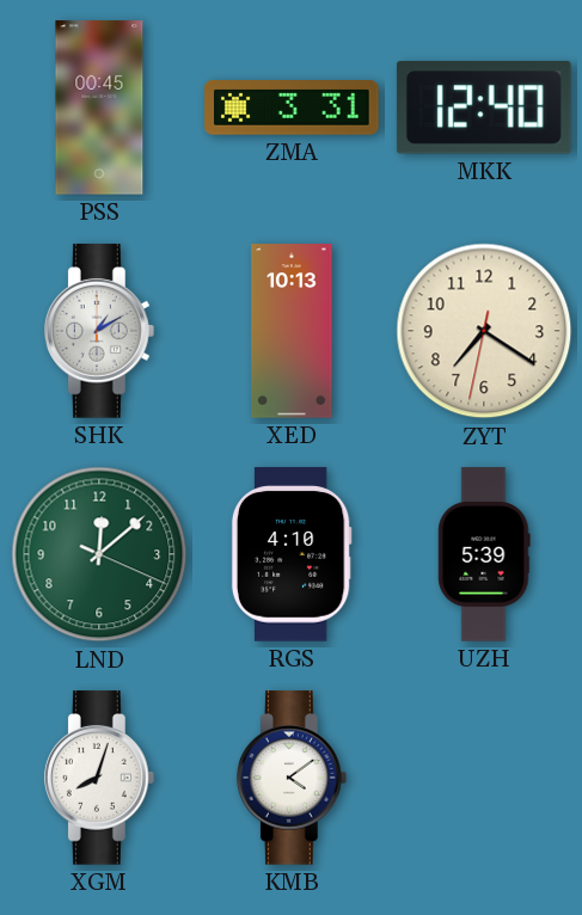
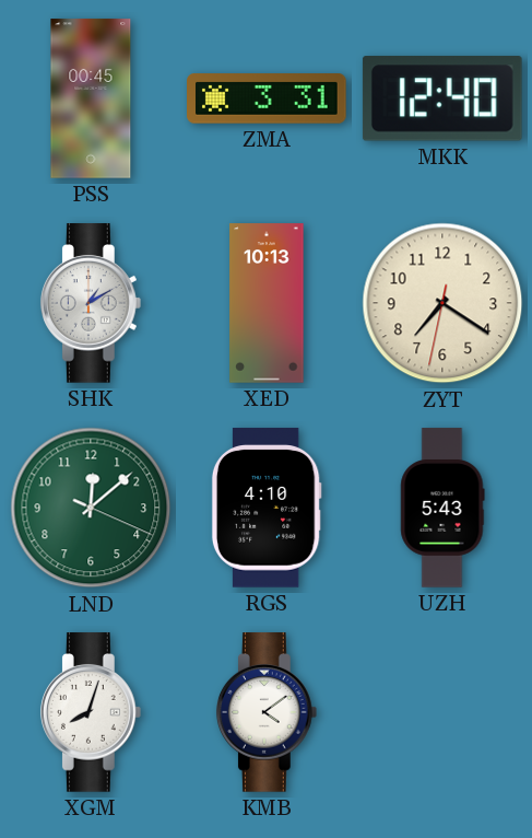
UZH: 5:39 -> 5:43
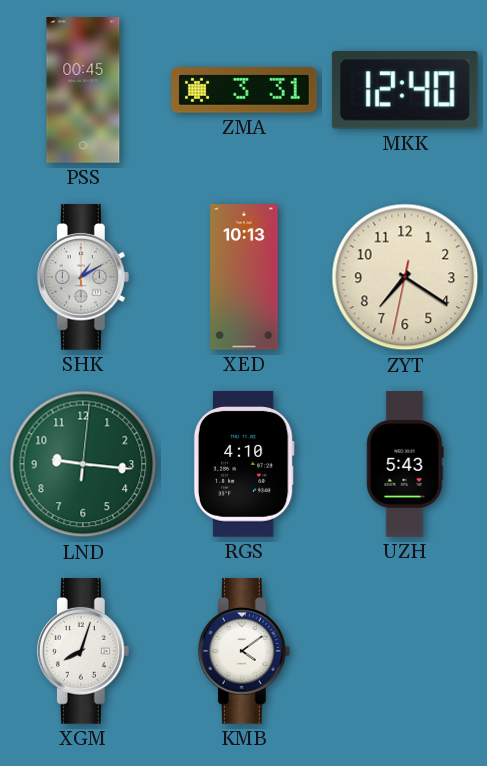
LND: 12:08 -> 9:16
